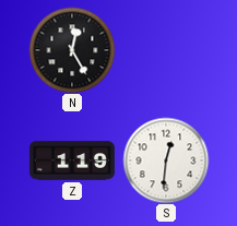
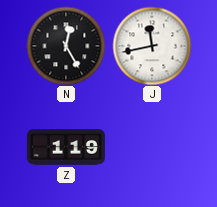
J: none -> 11:43
S: 12:31 -> none
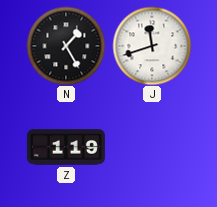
N: 12:25 -> 1:25
J: 11:43 -> 11:42
